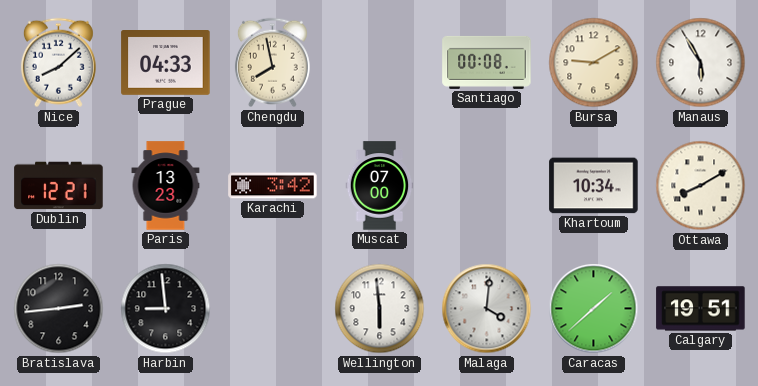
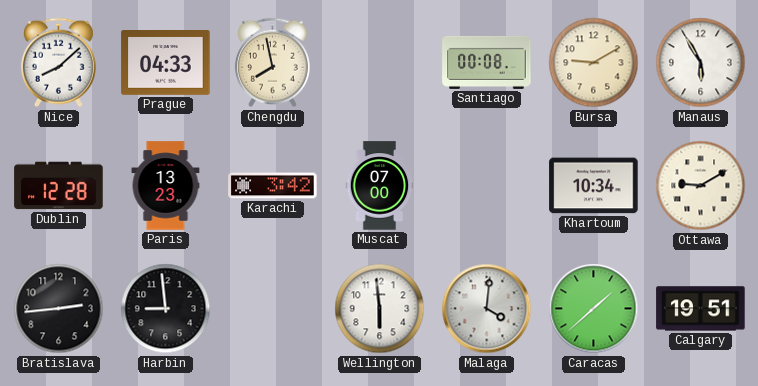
Dublin: 12:21 -> 12:28
Ottawa: 8:10 -> 9:10
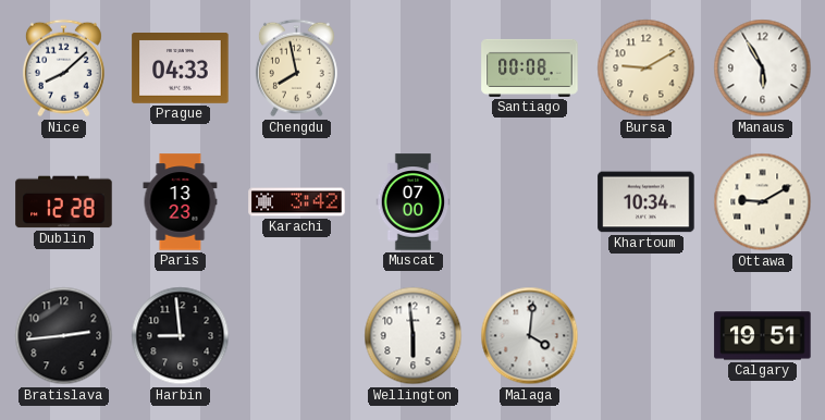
Caracas: 1:38 -> none
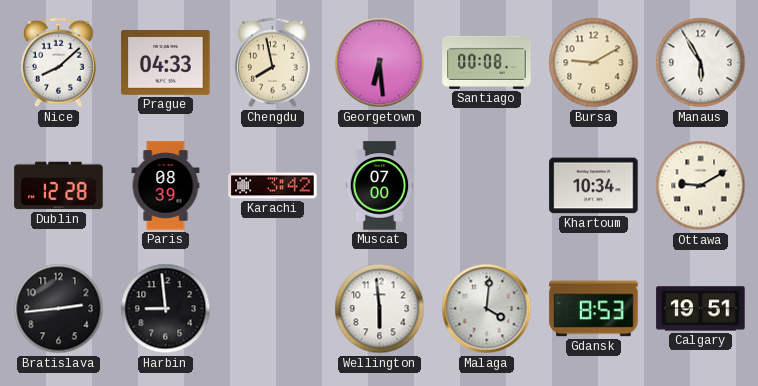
Georgetown: none -> 6:29
Paris: 13:23 -> 08:39
Gdansk: none -> 8:53
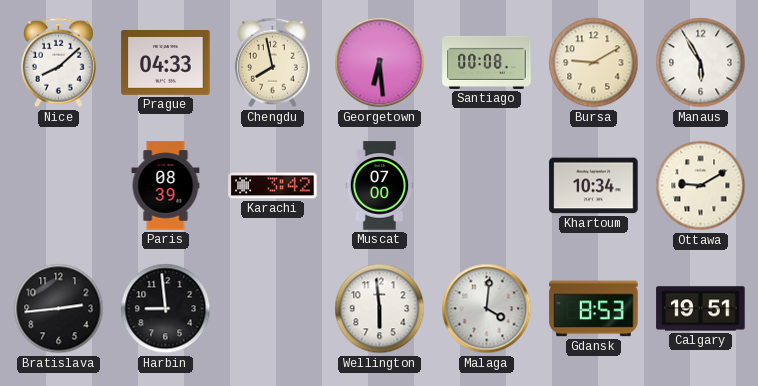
Dublin: 12:28 -> none
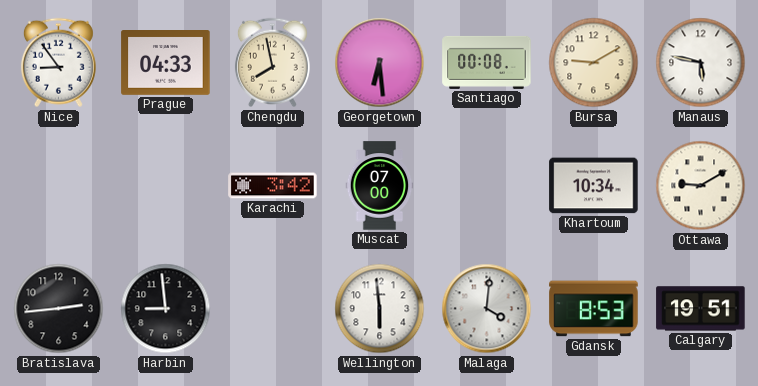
Nice: 8:08 -> 8:54
Manaus: 5:55 -> 5:47
Paris: 08:39 -> none
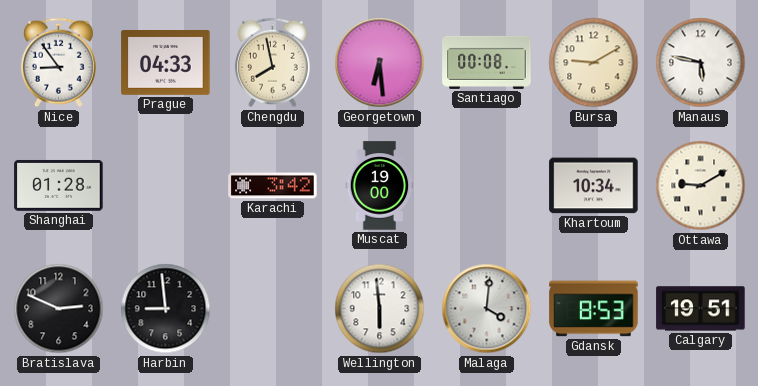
Shanghai: none -> 01:28
Muscat: 07:00 -> 19:00
Bratislava: 2:44 -> 2:49
